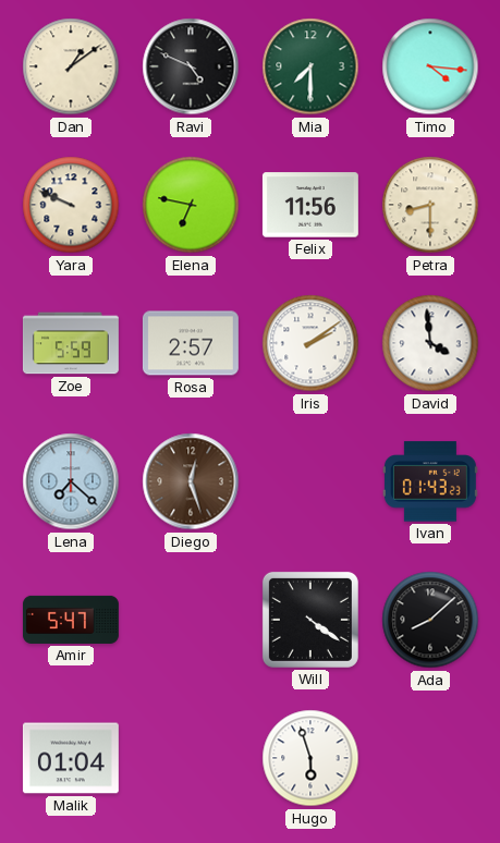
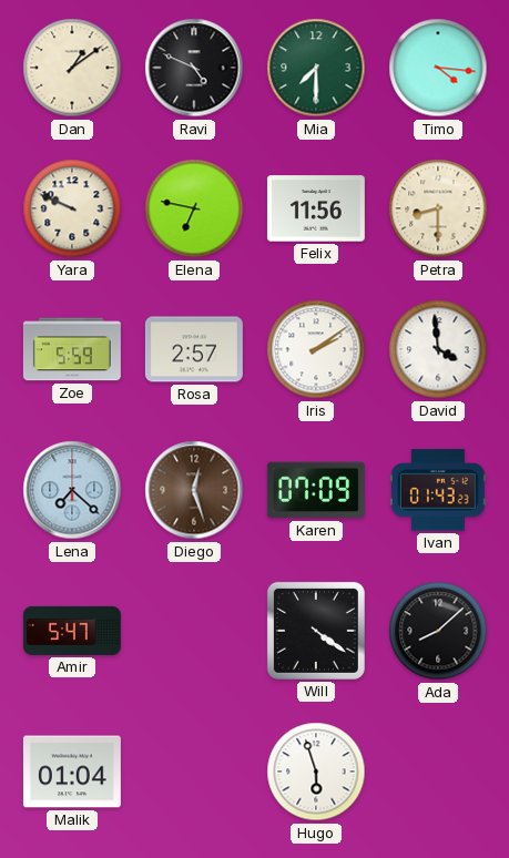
Karen: none -> 07:09
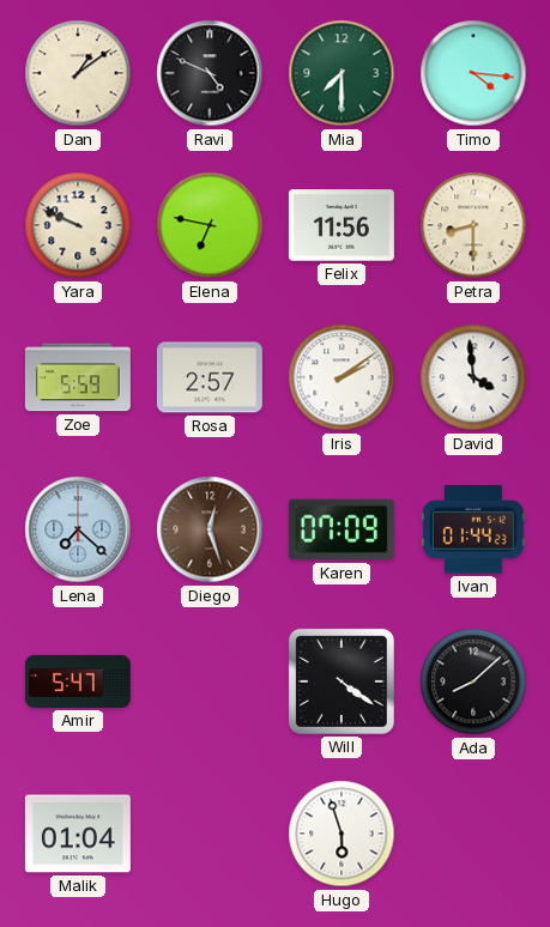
Ivan: 01:43 -> 01:44
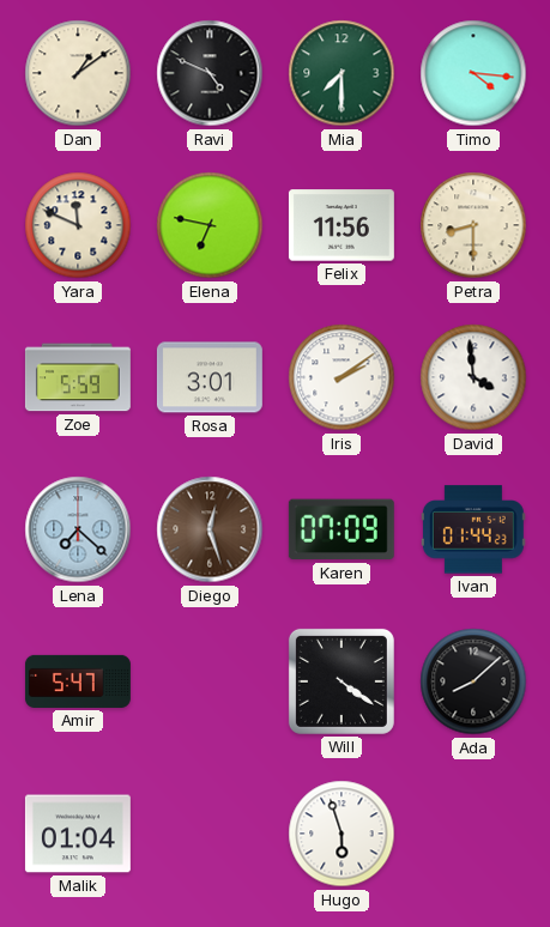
Yara: 9:49 -> 11:49
Rosa: 2:57 -> 3:01
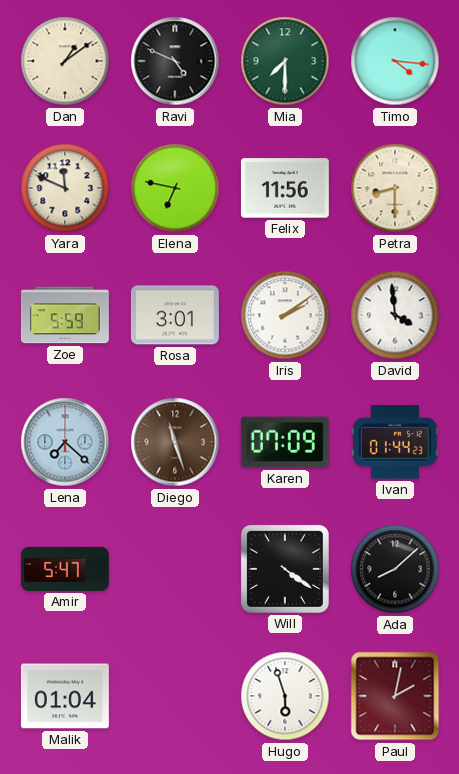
Diego: 12:27 -> 11:27
Paul: none -> 2:02
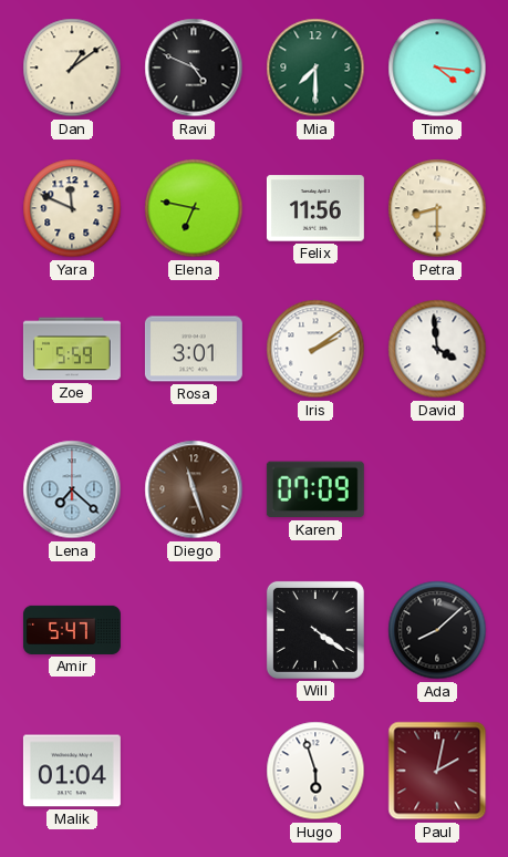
Ivan: 01:44 -> none
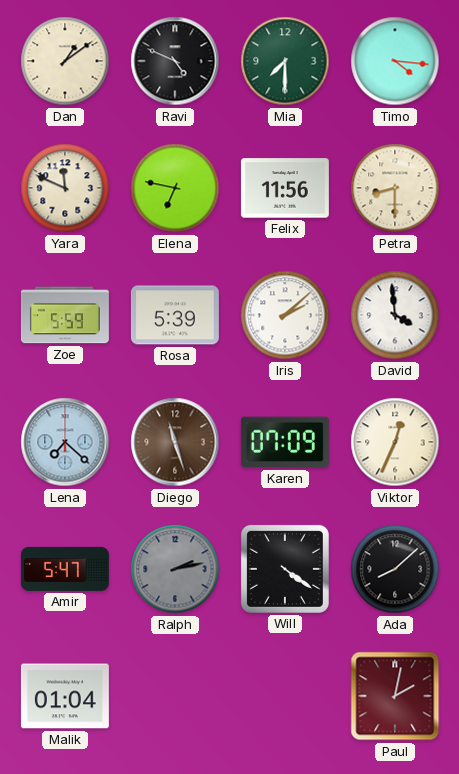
Rosa: 3:01 -> 5:39
Iris: 2:09 -> 2:08
Viktor: none -> 12:34
Ralph: none -> 2:13
Hugo: 5:57 -> none
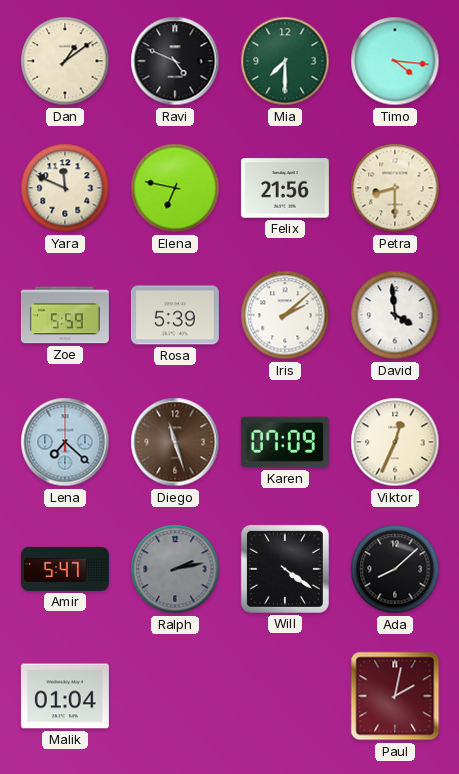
Felix: 11:56 -> 21:56
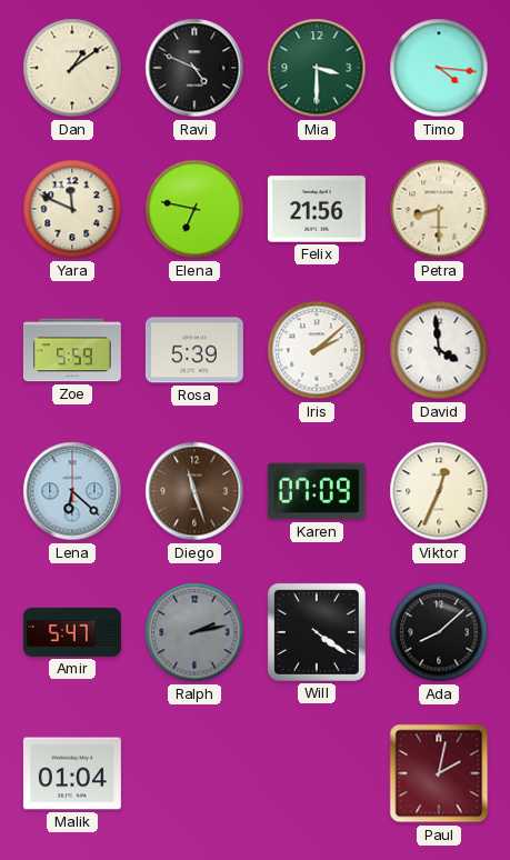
Mia: 7:30 -> 3:30
Lena: 7:22 -> 6:22
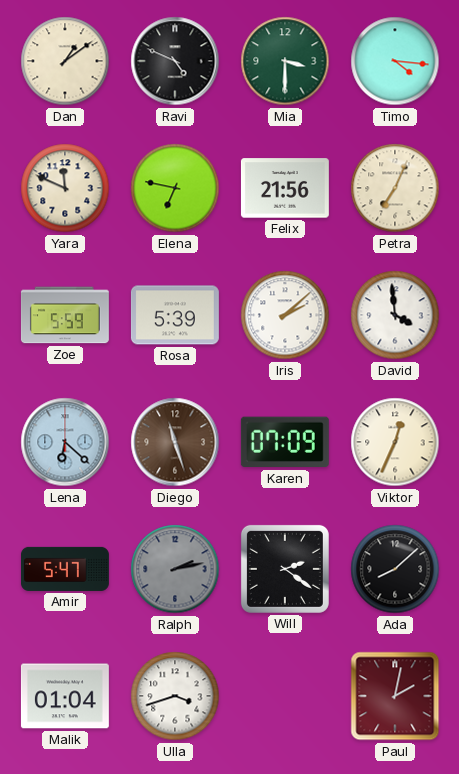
Petra: 8:30 -> 7:04
Will: 4:21 -> 2:21
Ulla: none -> 3:42
